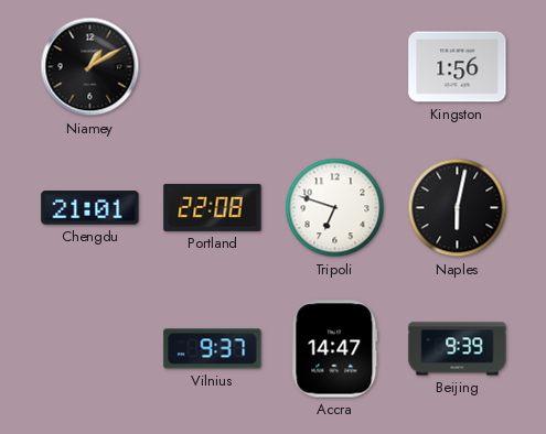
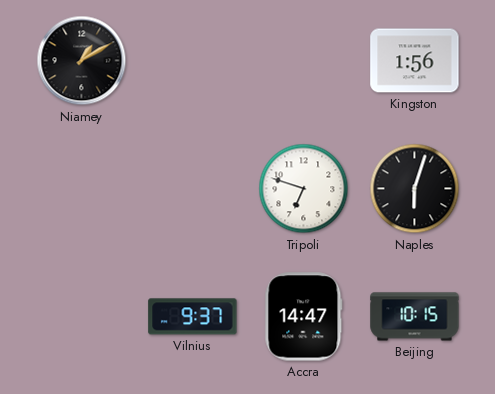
Chengdu: 21:01 -> none
Portland: 22:08 -> none
Naples: 6:02 -> 6:03
Beijing: 9:39 -> 10:15
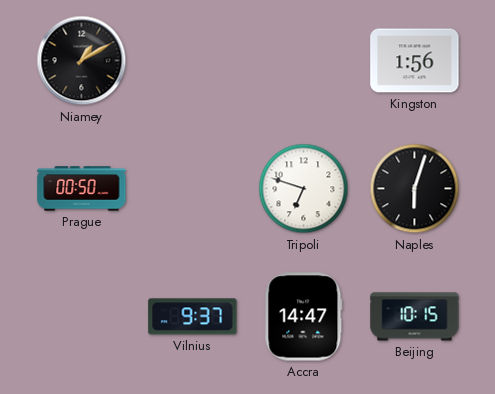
Prague: none -> 00:50
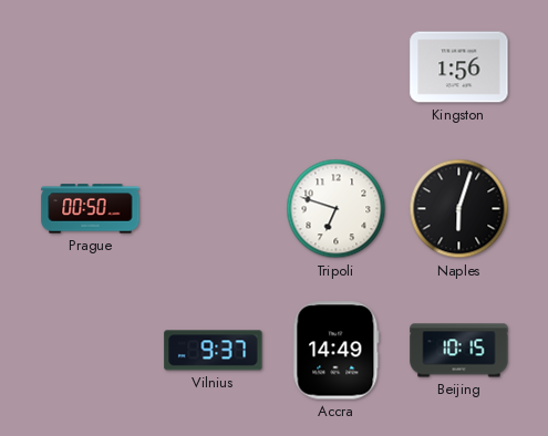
Niamey: 1:10 -> none
Accra: 14:47 -> 14:49
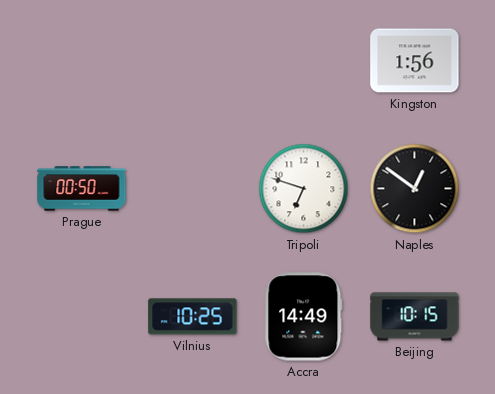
Naples: 6:03 -> 12:51
Vilnius: 9:37 -> 10:25
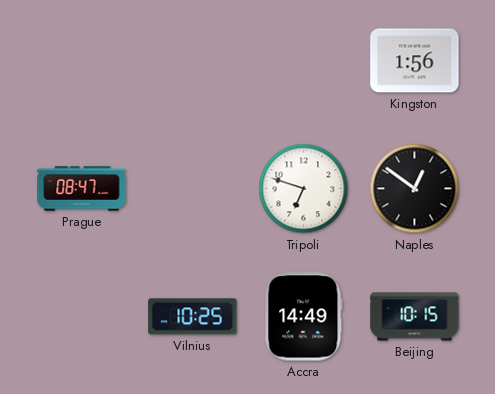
Prague: 00:50 -> 08:47
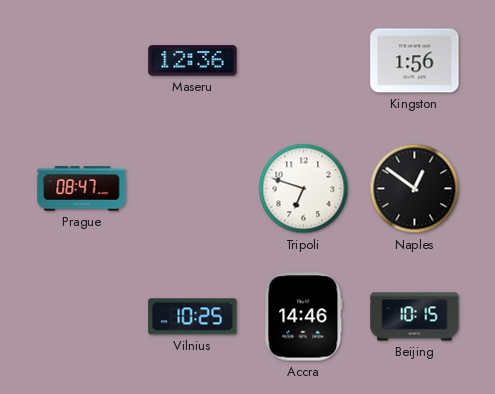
Maseru: none -> 12:36
Accra: 14:49 -> 14:46
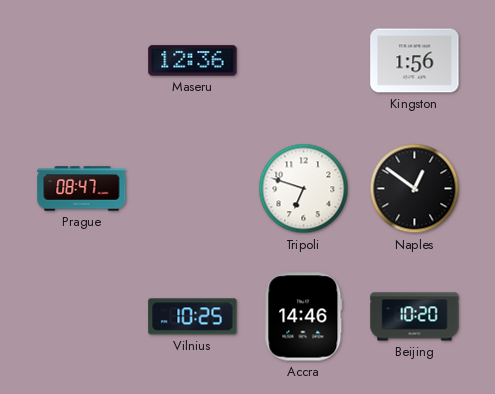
Beijing: 10:15 -> 10:20
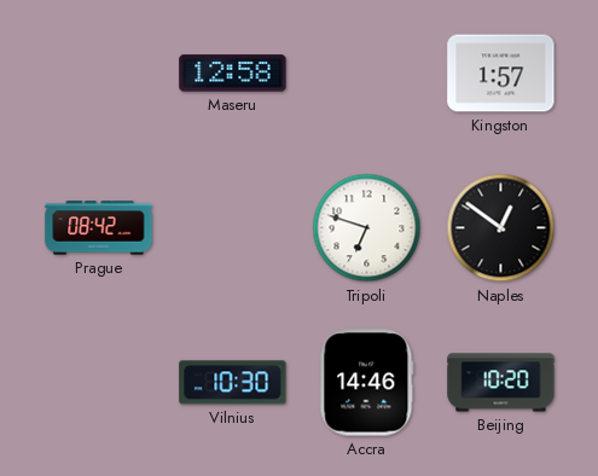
Maseru: 12:36 -> 12:58
Kingston: 1:56 -> 1:57
Prague: 08:47 -> 08:42
Vilnius: 10:25 -> 10:30
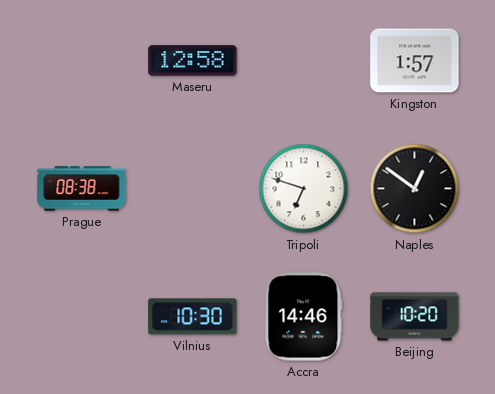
Prague: 08:42 -> 08:38
